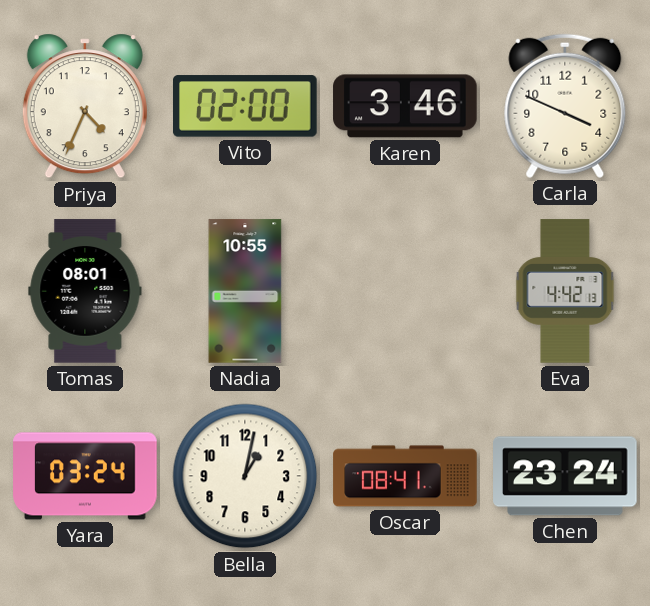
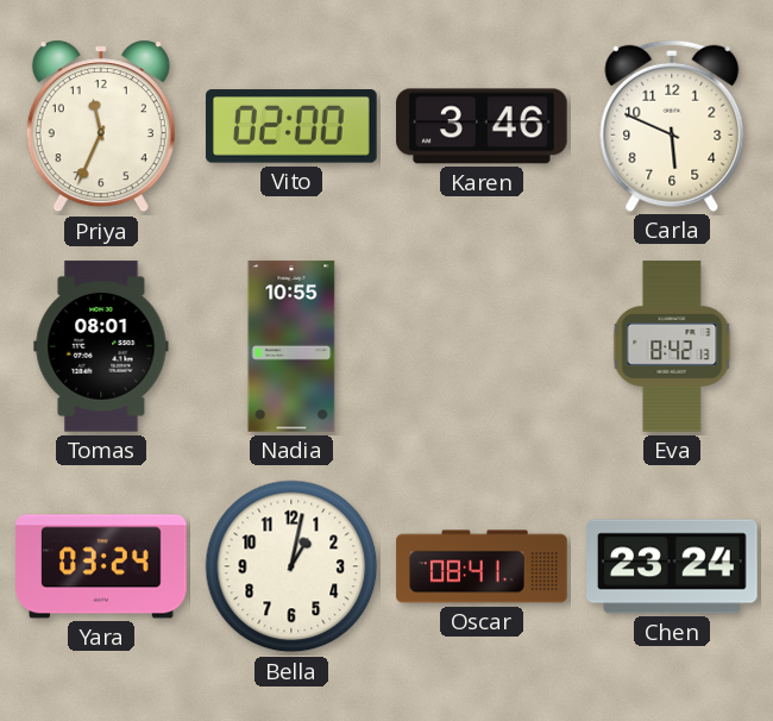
Priya: 4:34 -> 11:34
Carla: 3:49 -> 5:49
Eva: 4:42 -> 8:42
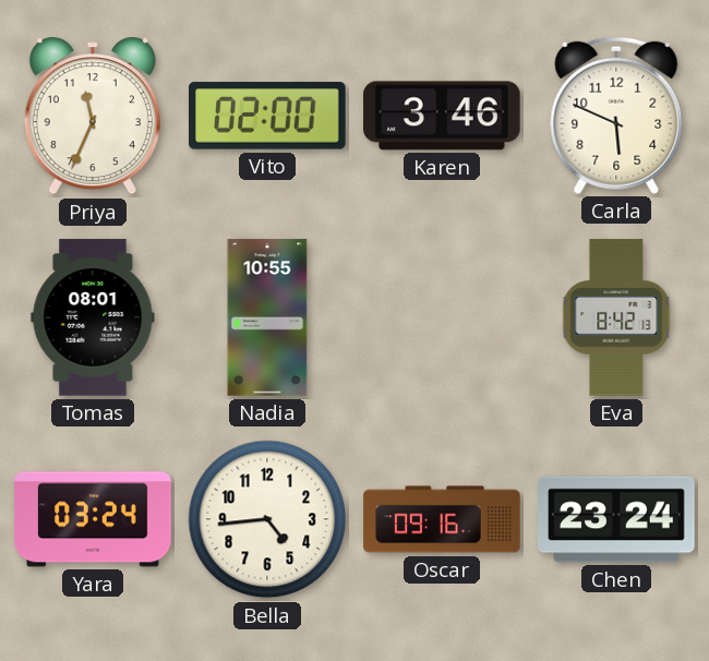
Bella: 1:02 -> 4:44
Oscar: 08:41 -> 09:16
